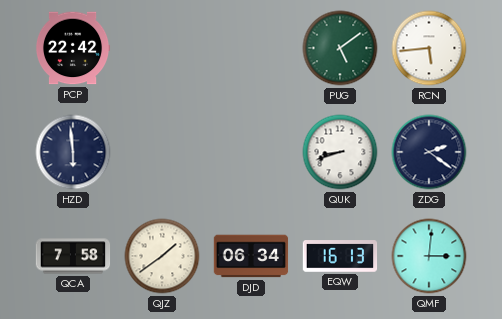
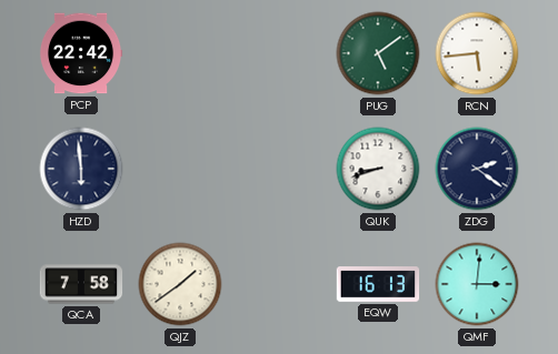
DJD: 06:34 -> none
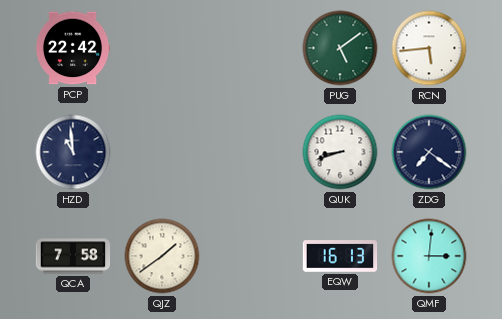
HZD: 5:59 -> 10:59
ZDG: 2:21 -> 7:21
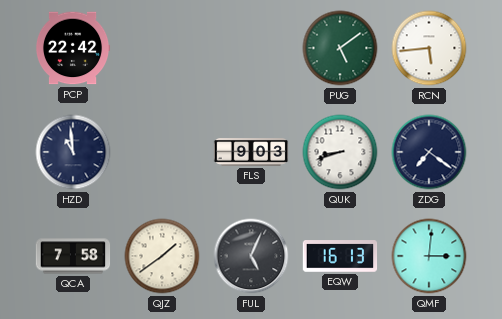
FLS: none -> 9:03
FUL: none -> 5:04
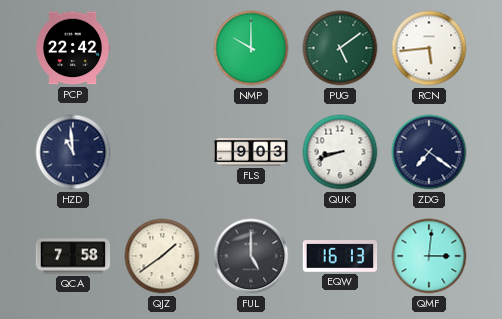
NMP: none -> 10:00
FUL: 5:04 -> 5:00
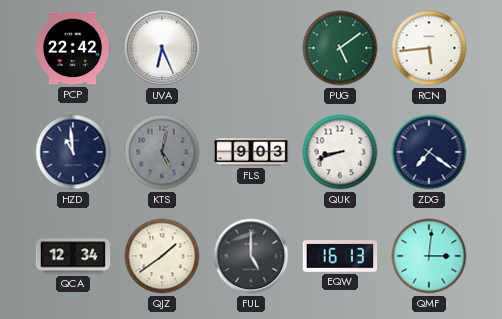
UVA: none -> 6:26
NMP: 10:00 -> none
KTS: none -> 5:02
QCA: 7:58 -> 12:34
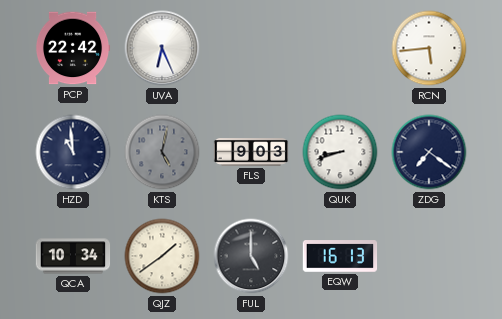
PUG: 5:09 -> none
QCA: 12:34 -> 10:34
QMF: 3:01 -> none
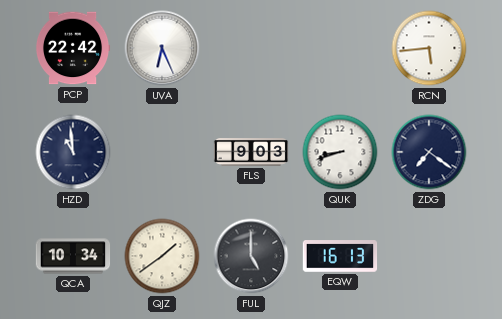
KTS: 5:02 -> none
